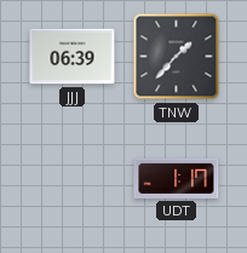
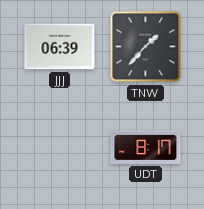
UDT: 1:17 -> 8:17
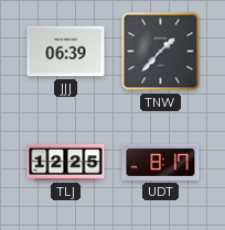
TLJ: none -> 12:25
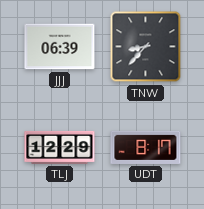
TNW: 1:37 -> 8:37
TLJ: 12:25 -> 12:29
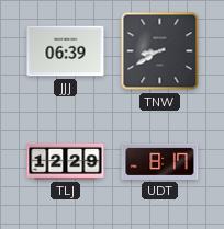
TNW: 8:37 -> 8:40
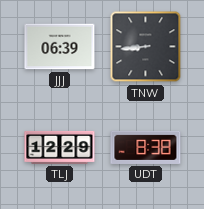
TNW: 8:40 -> 8:44
UDT: 8:17 -> 8:38
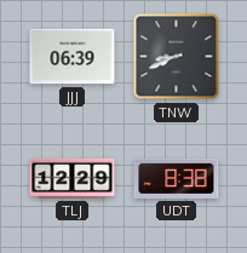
TNW: 8:44 -> 8:41
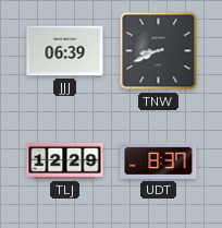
UDT: 8:38 -> 8:37
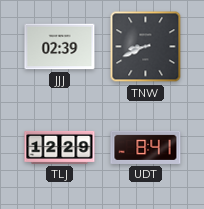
JJJ: 06:39 -> 02:39
UDT: 8:37 -> 8:41
